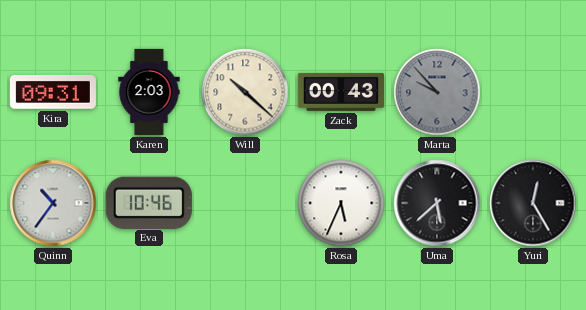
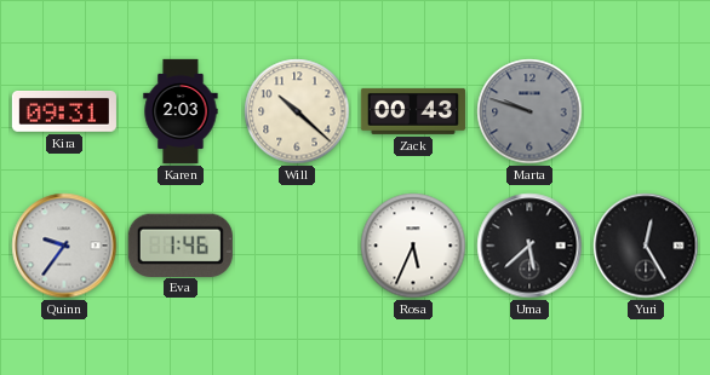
Marta: 9:53 -> 9:48
Quinn: 10:36 -> 9:36
Eva: 10:46 -> 1:46
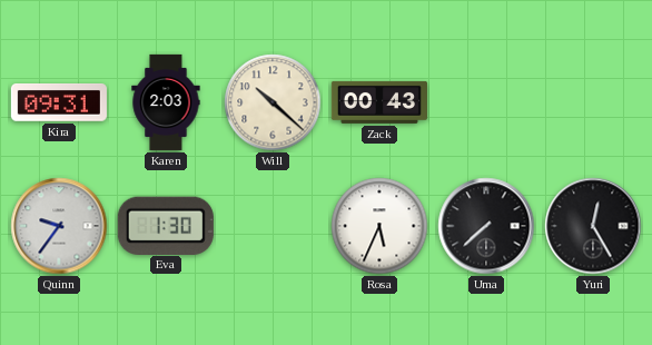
Marta: 9:48 -> none
Eva: 1:46 -> 1:30
Uma: 5:38 -> 7:38
